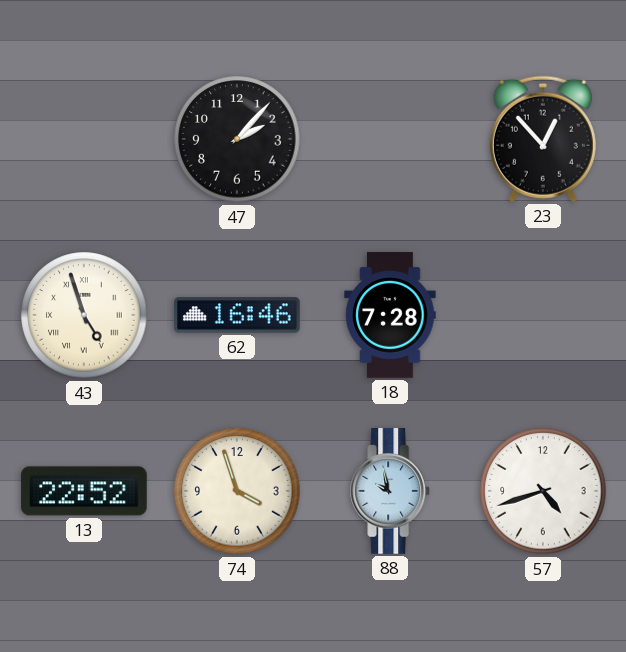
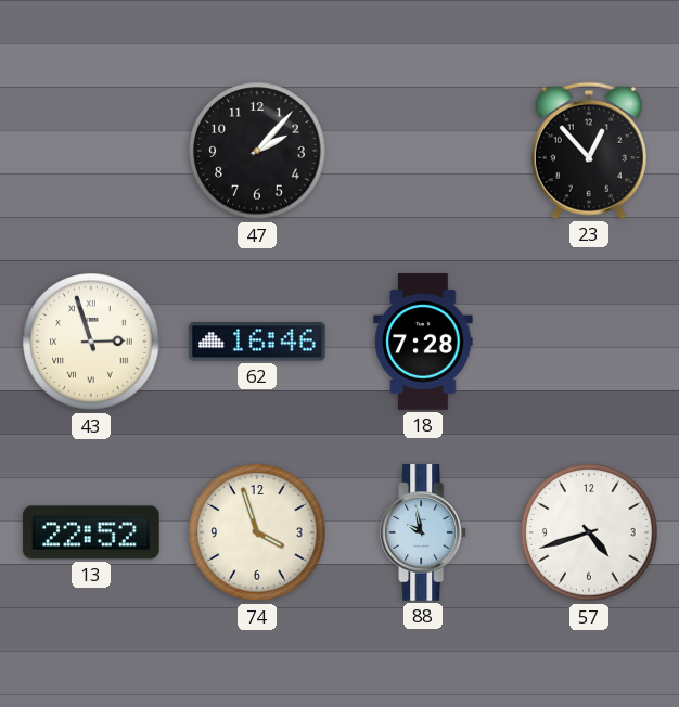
43: 4:57 -> 2:57
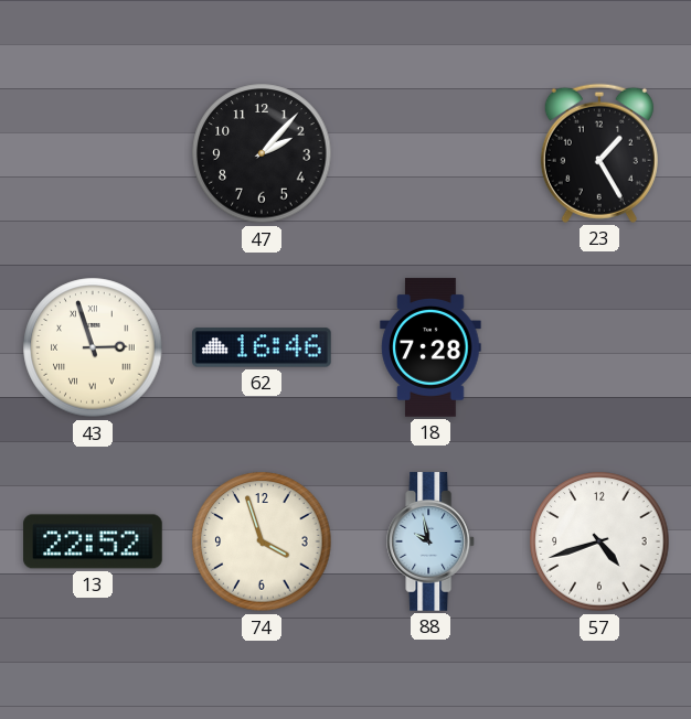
23: 12:53 -> 1:25
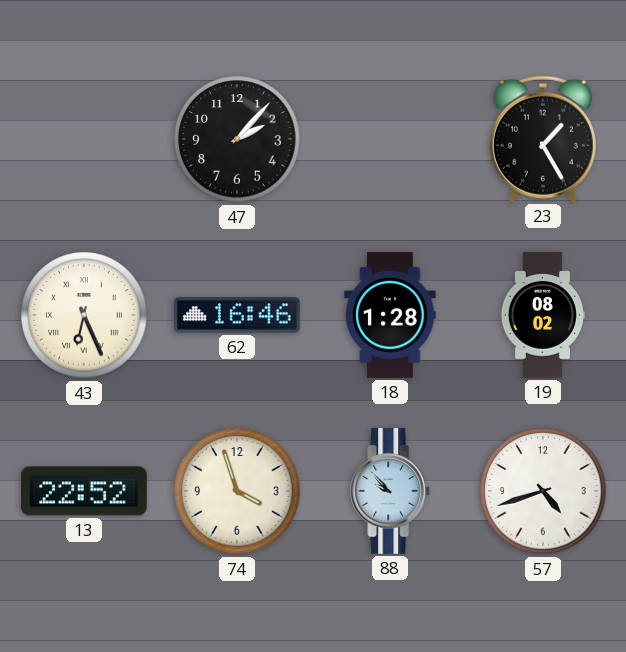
43: 2:57 -> 6:26
18: 7:28 -> 1:28
19: none -> 08:02
88: 9:58 -> 9:53
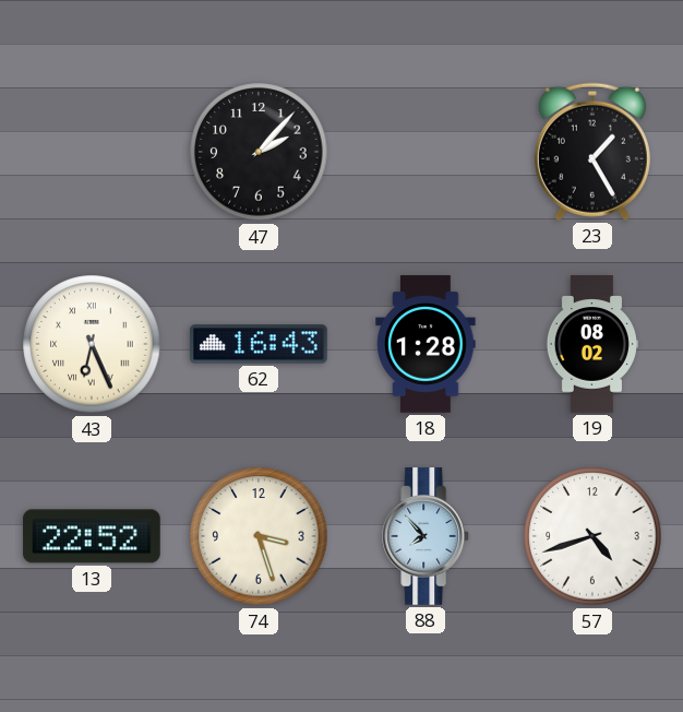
62: 16:46 -> 16:43
74: 3:57 -> 3:27
88: 9:53 -> 7:53
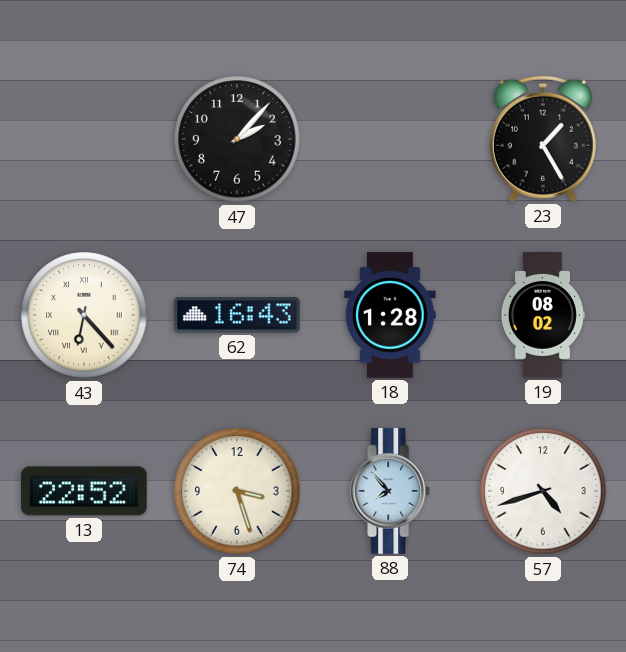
43: 6:26 -> 6:23
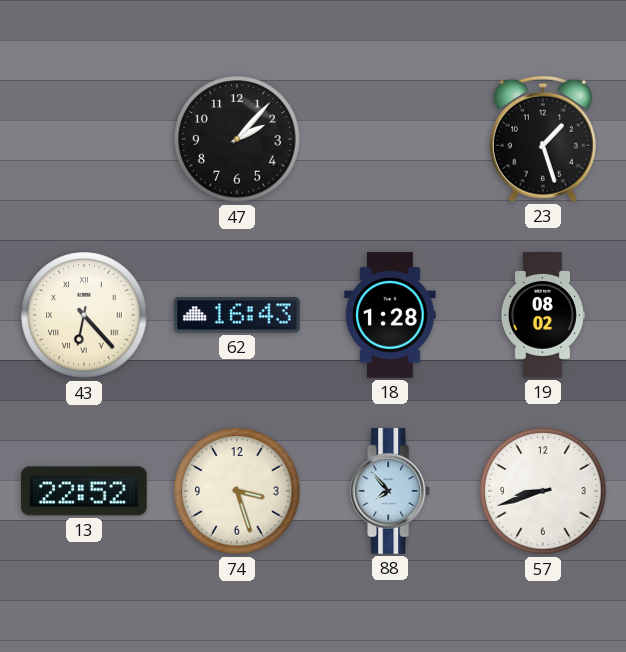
23: 1:25 -> 1:27
57: 4:42 -> 8:42
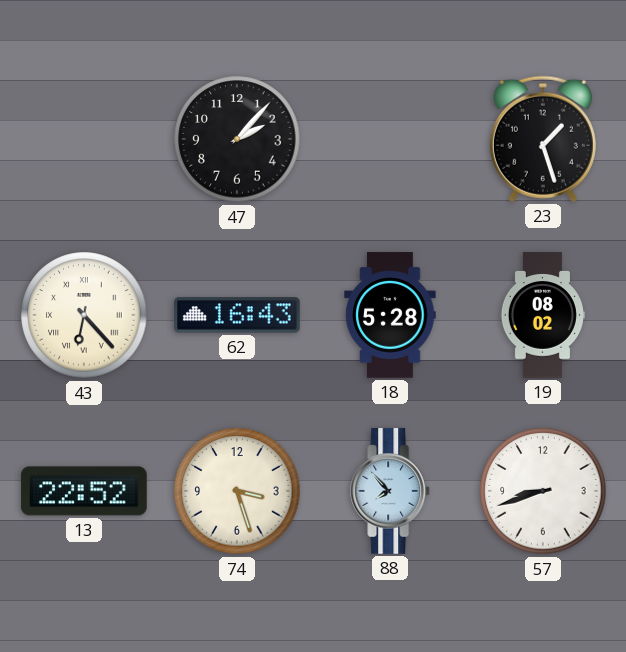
18: 1:28 -> 5:28
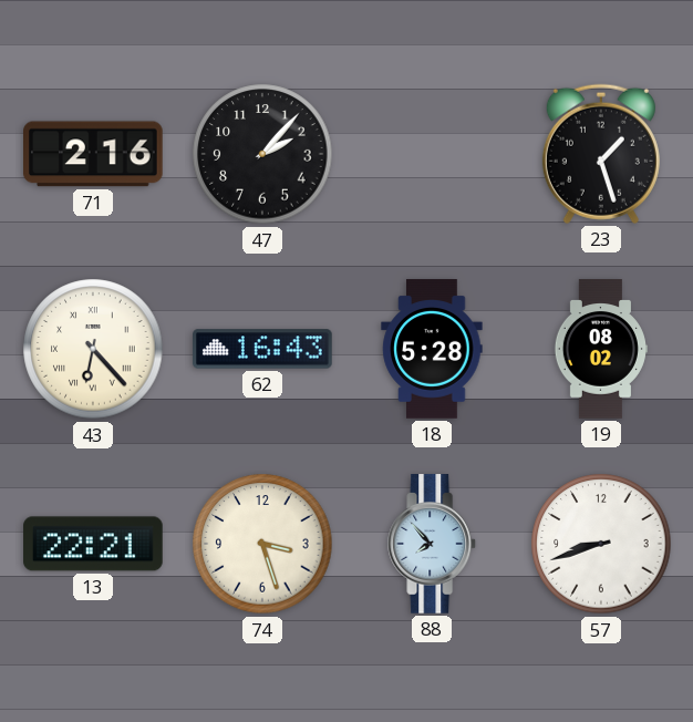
71: none -> 2:16
13: 22:52 -> 22:21
